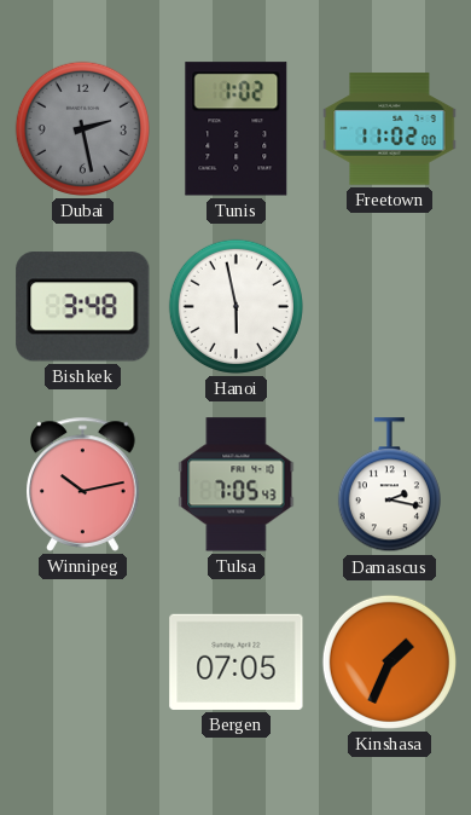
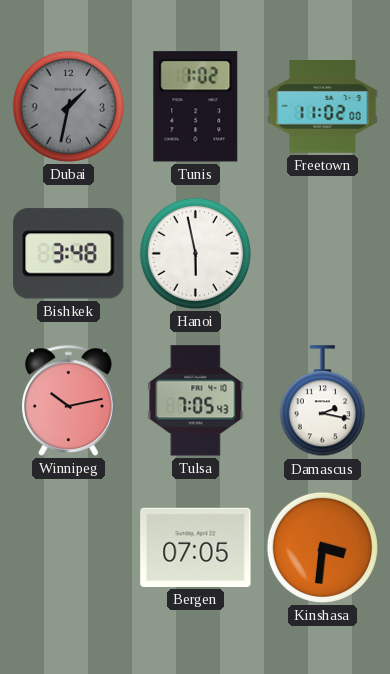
Dubai: 2:28 -> 1:32
Kinshasa: 1:34 -> 3:31
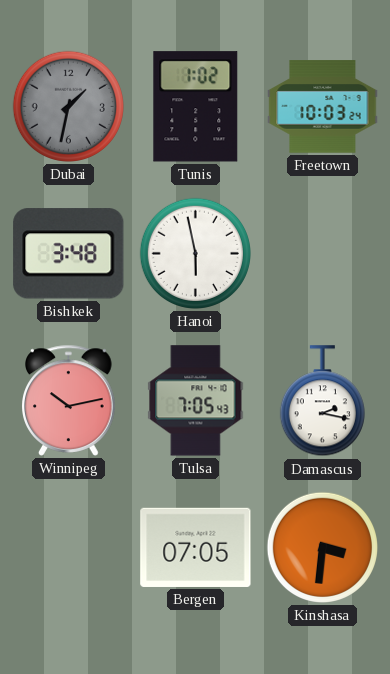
Freetown: 11:02 -> 10:03
